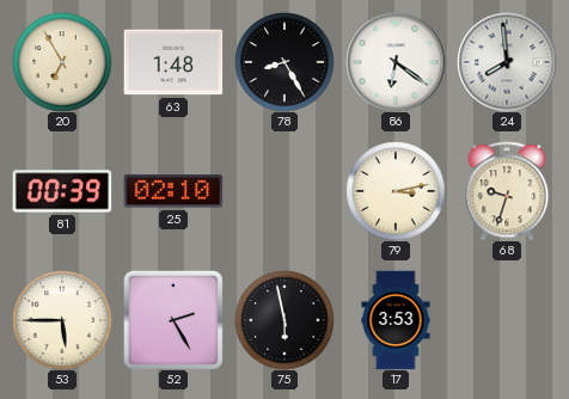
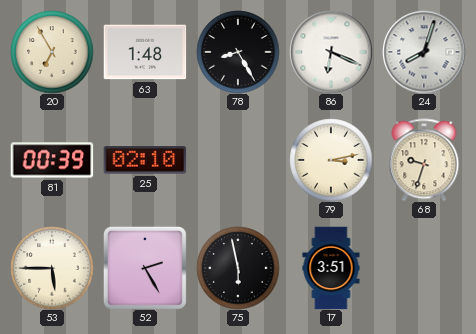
86: 6:21 -> 6:19
24: 7:59 -> 8:03
17: 3:53 -> 3:51
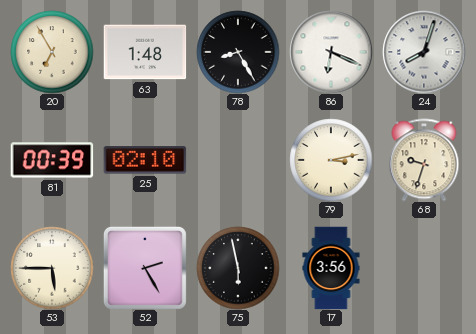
17: 3:51 -> 3:56
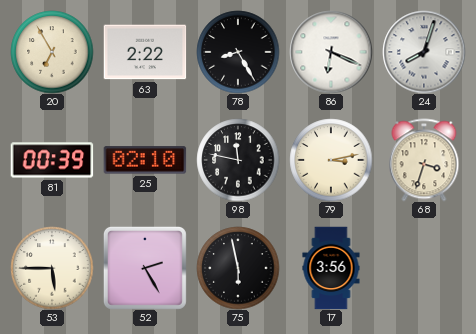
63: 1:48 -> 2:22
98: none -> 11:47
68: 9:33 -> 3:33
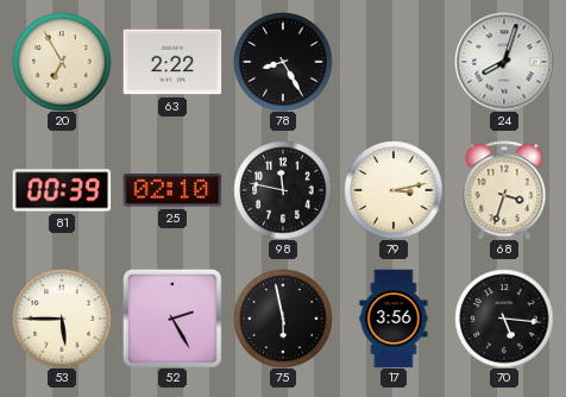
86: 6:19 -> none
70: none -> 5:16
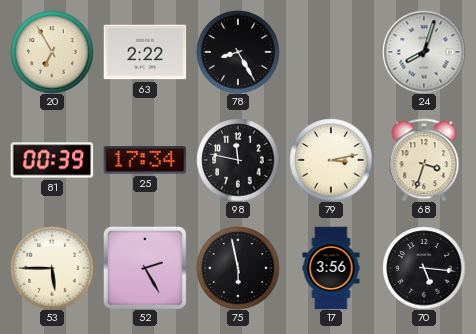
25: 02:10 -> 17:34
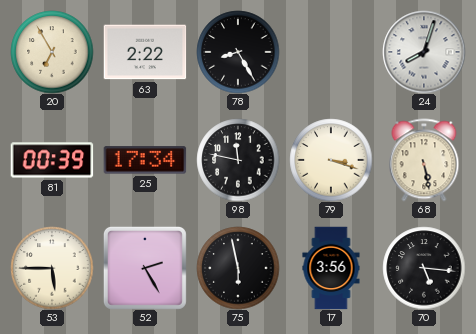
79: 3:13 -> 3:18
68: 3:33 -> 5:28
